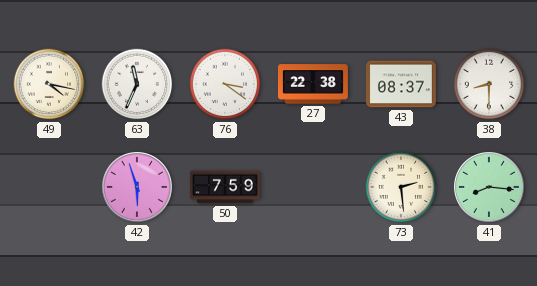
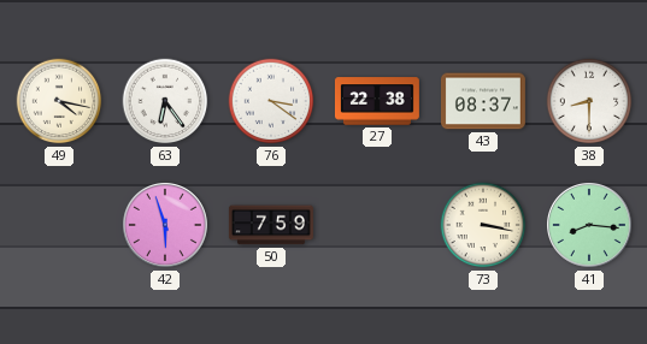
63: 11:34 -> 6:24
73: 2:29 -> 3:17
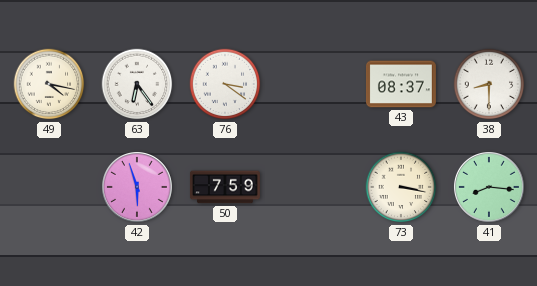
27: 22:38 -> none
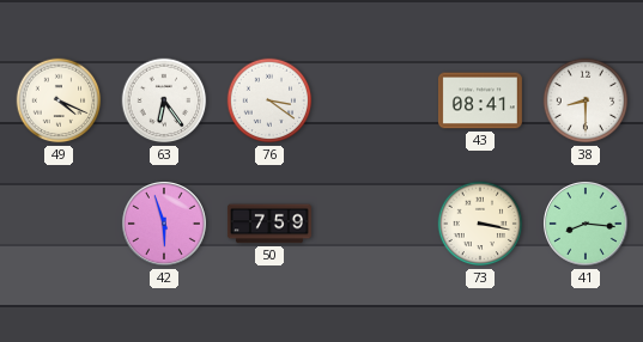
49: 4:17 -> 4:19
43: 08:37 -> 08:41
